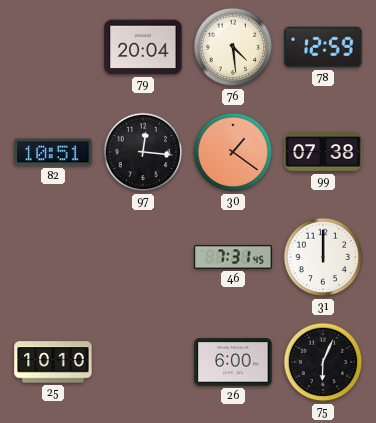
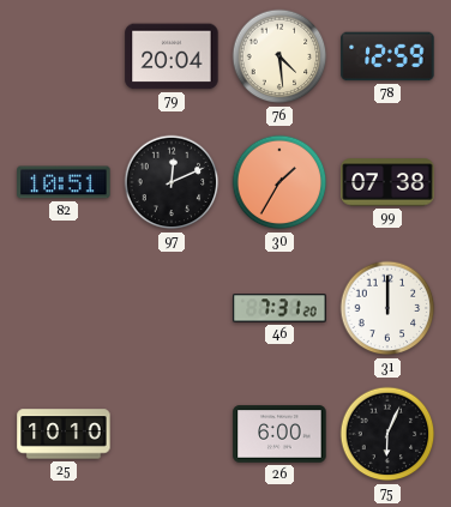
97: 12:16 -> 12:11
30: 1:21 -> 1:35
46: 7:31:45 -> 7:31:20
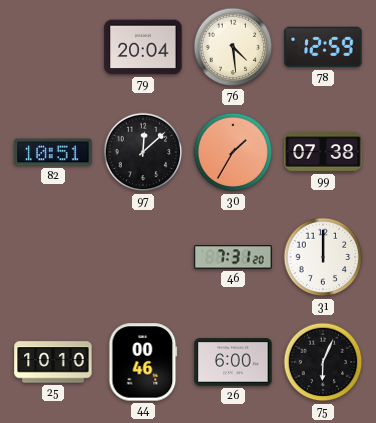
97: 12:11 -> 12:08
44: none -> 00:46
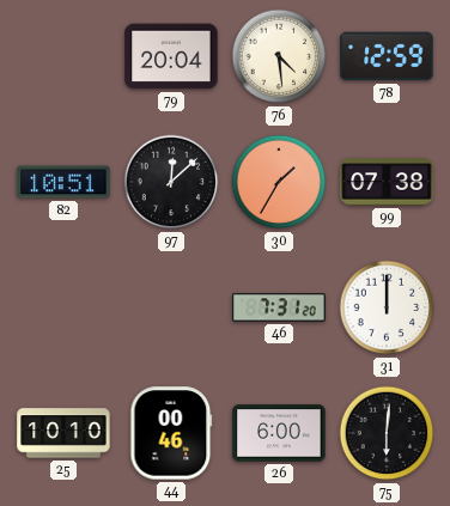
75: 6:04 -> 6:01
